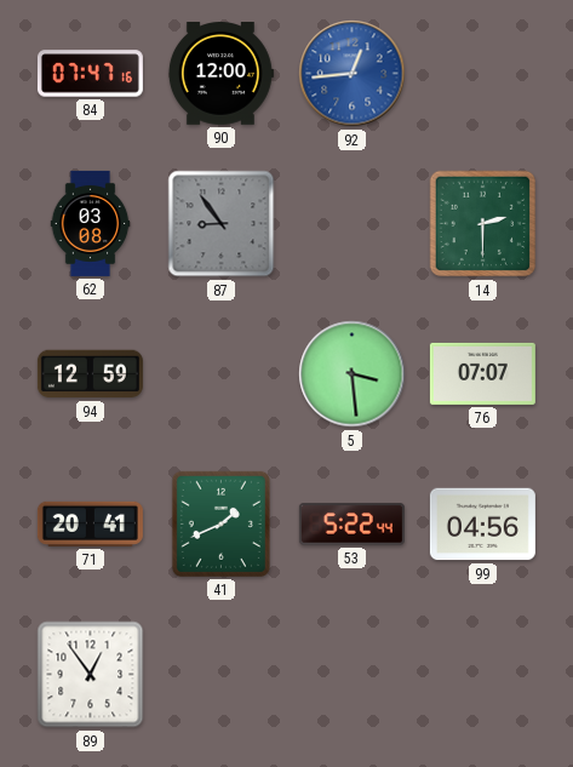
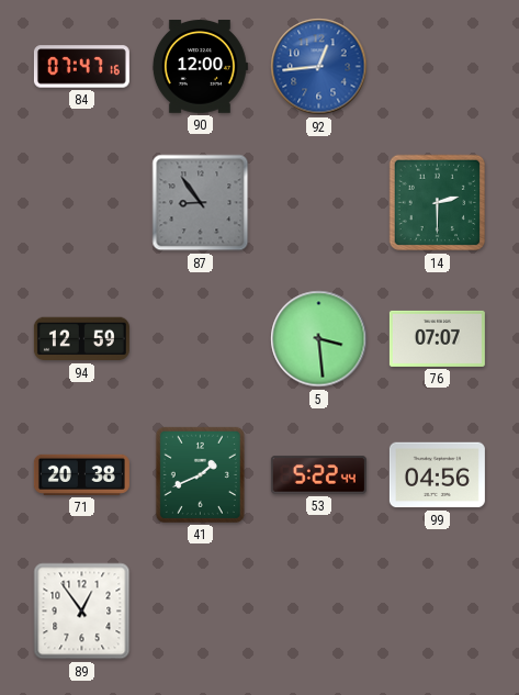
62: 03:08 -> none
71: 20:41 -> 20:38
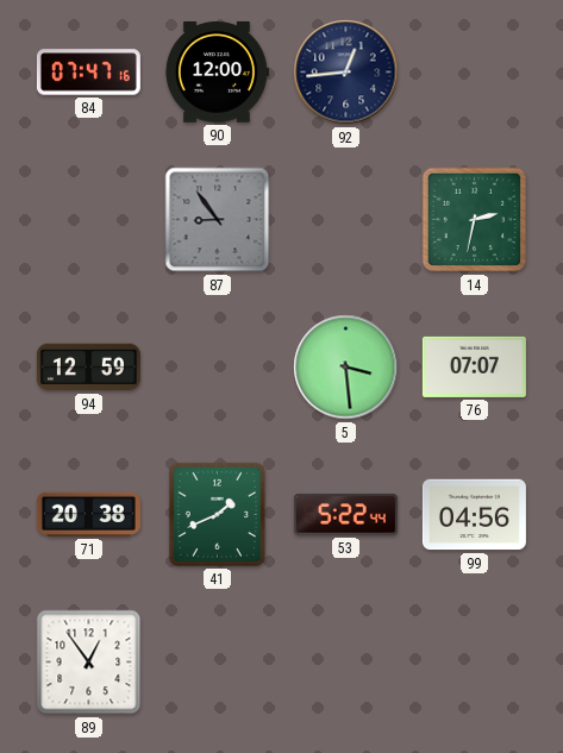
92 dial: blue -> navy
14: 2:30 -> 2:32
